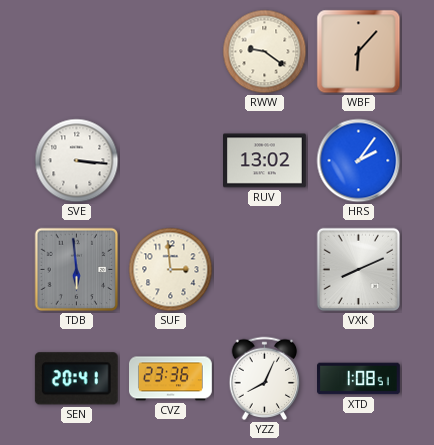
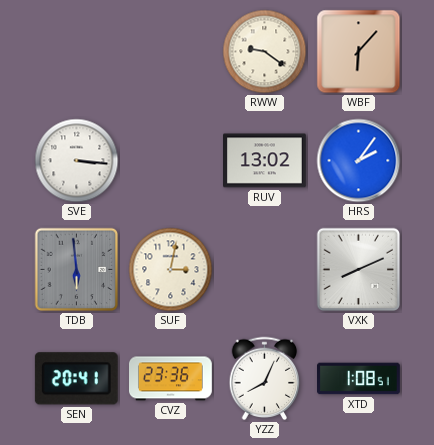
SUF: 2:59 -> 3:02
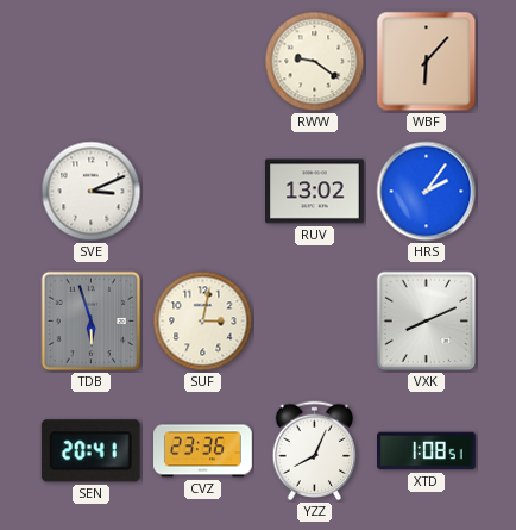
SVE: 3:16 -> 3:11
TDB: 5:59 -> 5:57
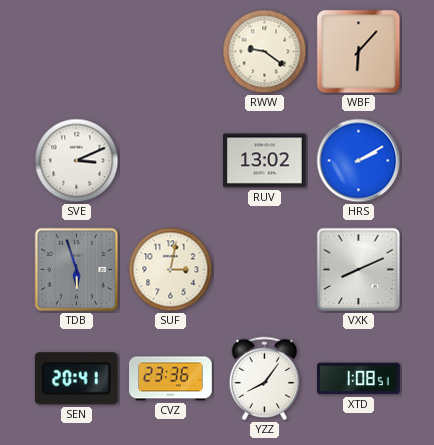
HRS: 2:06 -> 2:10
YZZ: 8:04 -> 8:06
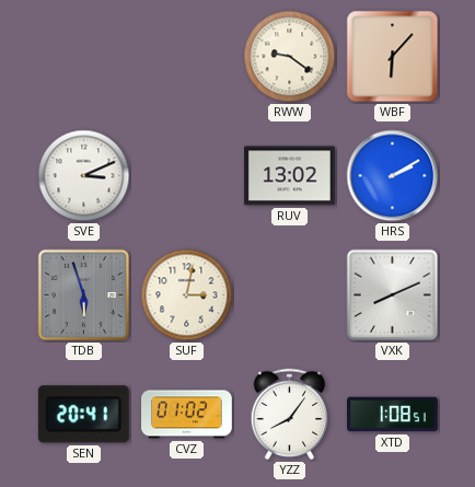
CVZ: 23:36 -> 01:02
